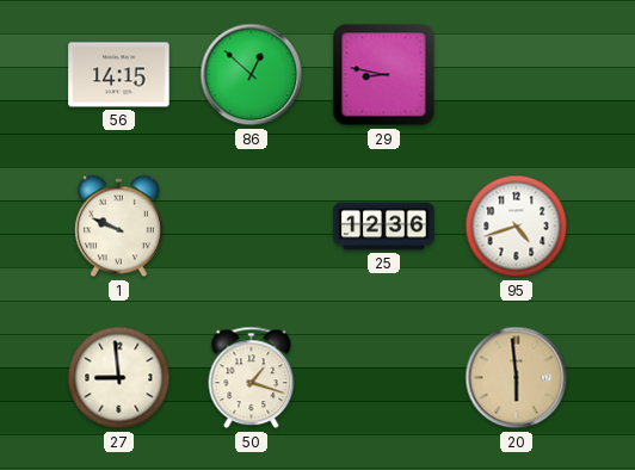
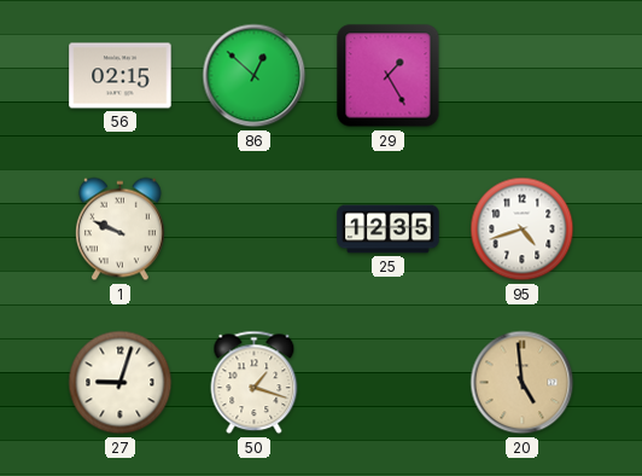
56: 14:15 -> 02:15
29: 8:47 -> 1:25
25: 12:36 -> 12:35
27: 8:59 -> 9:03
20: 5:59 -> 4:59
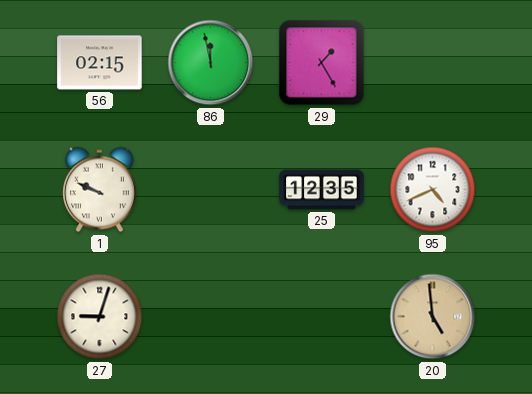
86: 12:52 -> 11:58
95: 4:42 -> 4:41
50: 1:18 -> none
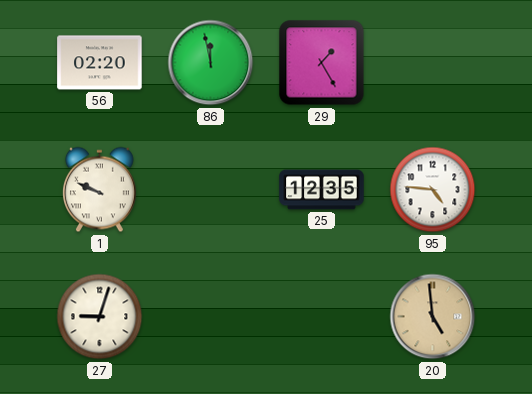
56: 02:15 -> 02:20
95: 4:41 -> 4:46
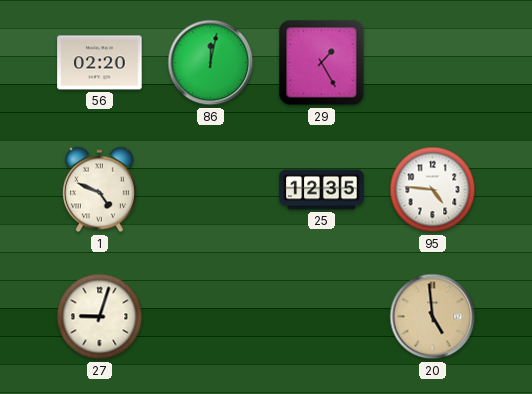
86: 11:58 -> 12:02
1: 9:49 -> 4:49
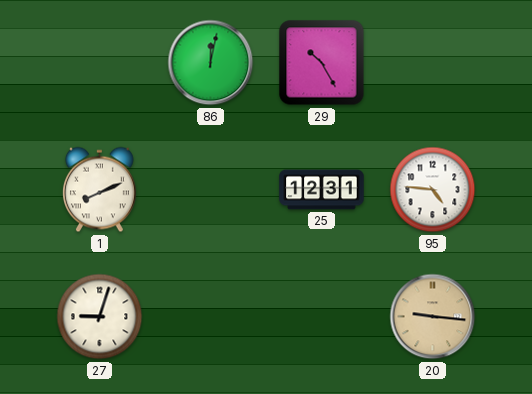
56: 02:20 -> none
29: 1:25 -> 10:25
1: 4:49 -> 8:11
25: 12:35 -> 12:31
20: 4:59 -> 9:16
